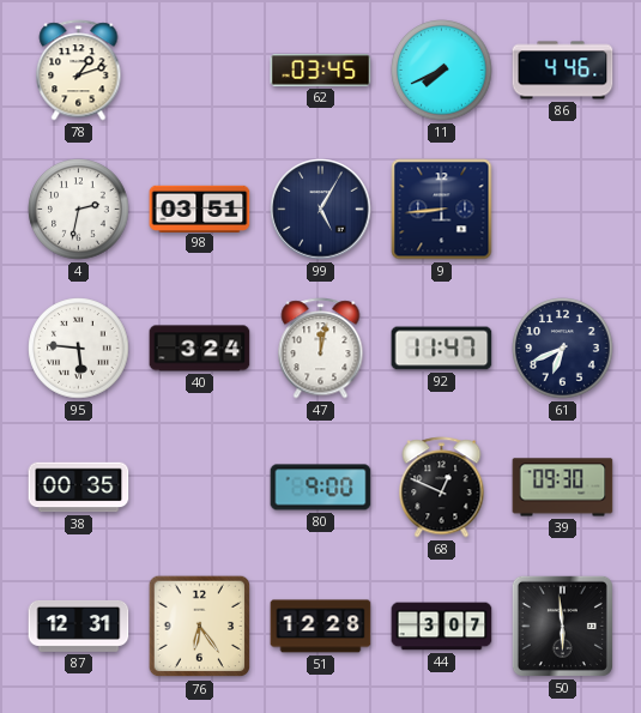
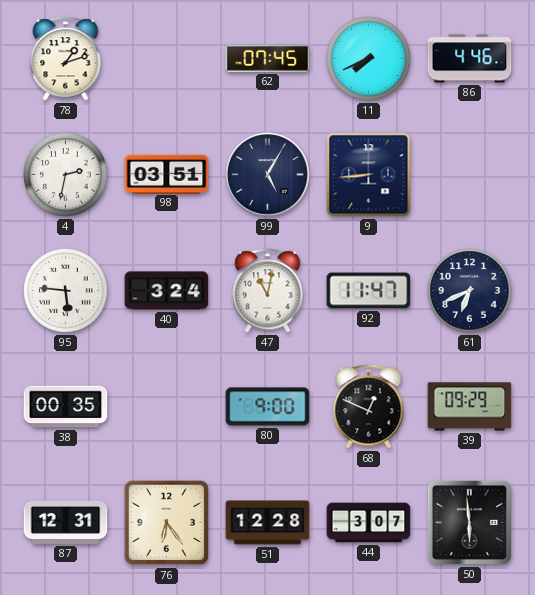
62: 03:45 -> 07:45
47: 12:02 -> 11:02
39: 09:30 -> 09:29
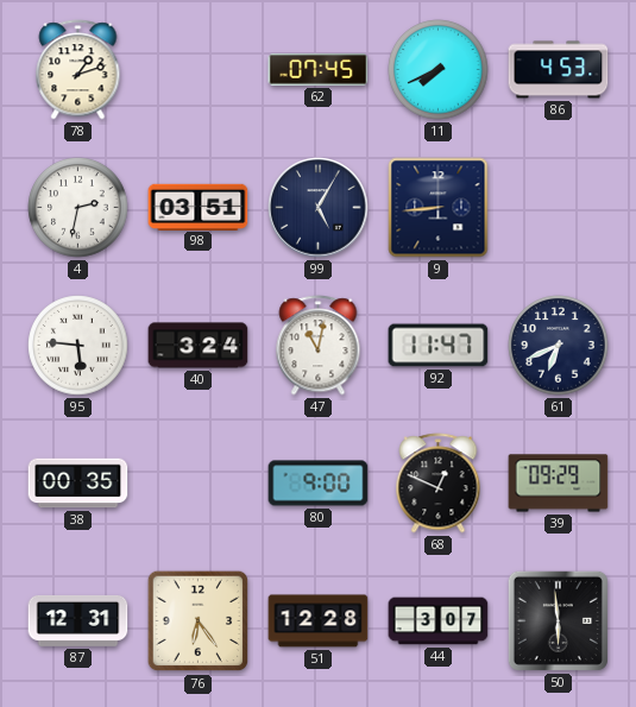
86: 4:46 -> 4:53
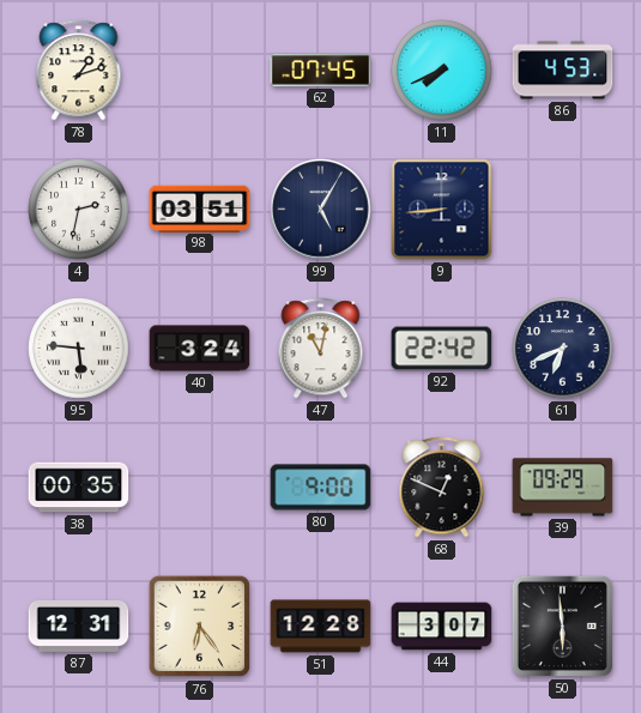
92: 11:47 -> 22:42
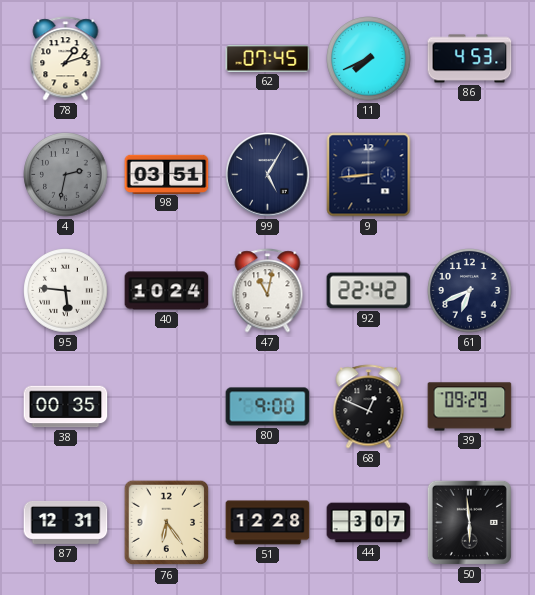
4 dial: white -> grey
40: 3:24 -> 10:24
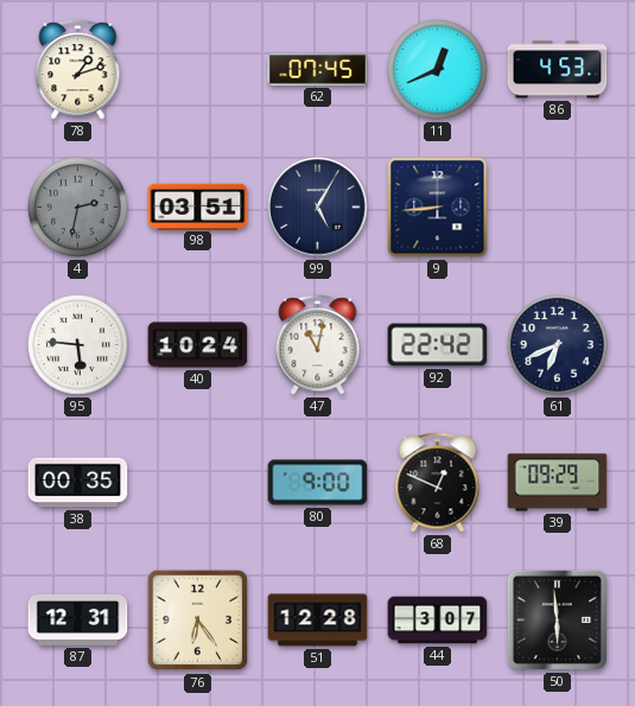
11: 7:41 -> 12:41
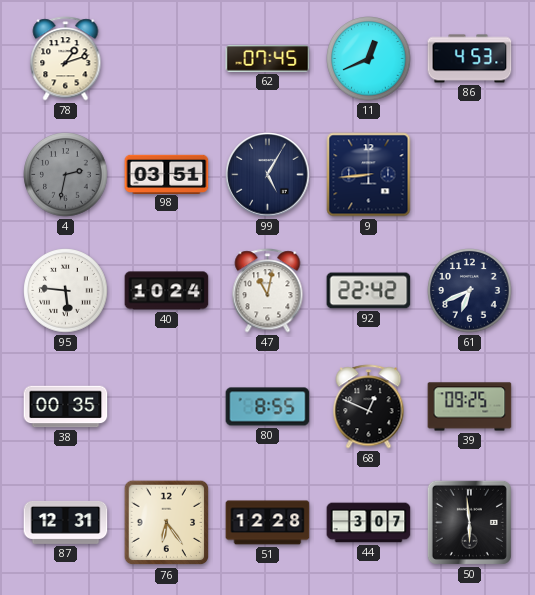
80: 9:00 -> 8:55
39: 09:29 -> 09:25
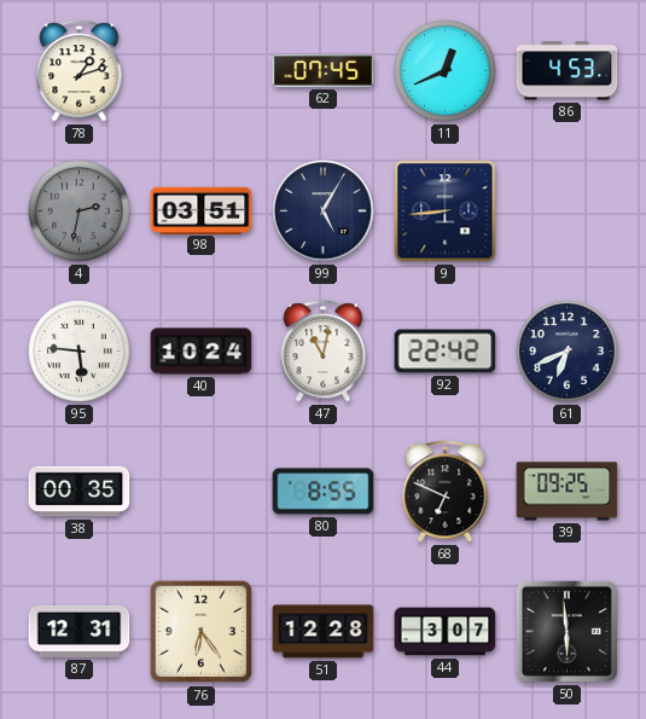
68: 12:49 -> 6:49
